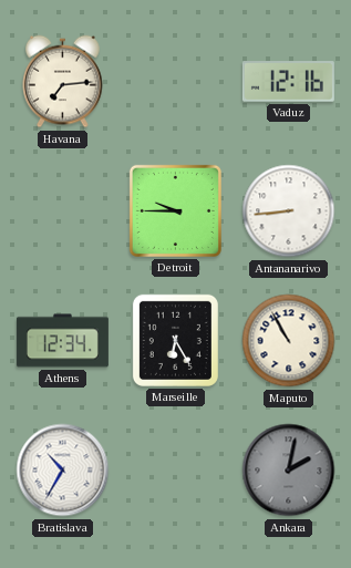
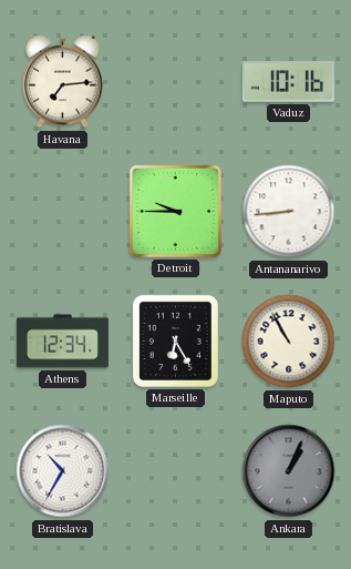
Vaduz: 12:16 -> 10:16
Ankara: 2:02 -> 1:04
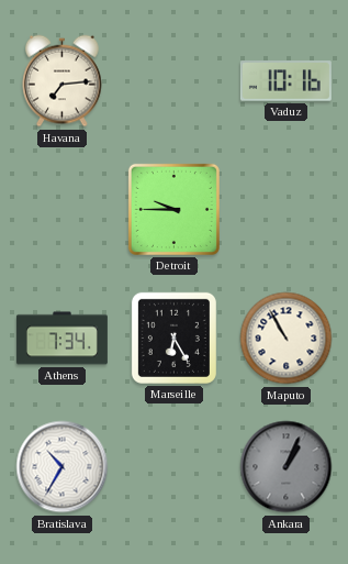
Antananarivo: 8:44 -> none
Athens: 12:34 -> 7:34
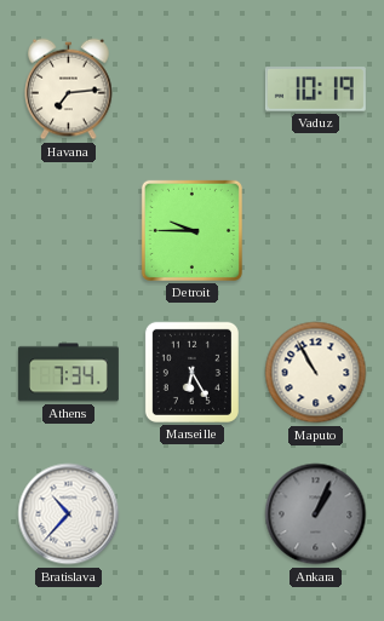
Vaduz: 10:16 -> 10:19
Bratislava: 10:35 -> 10:37
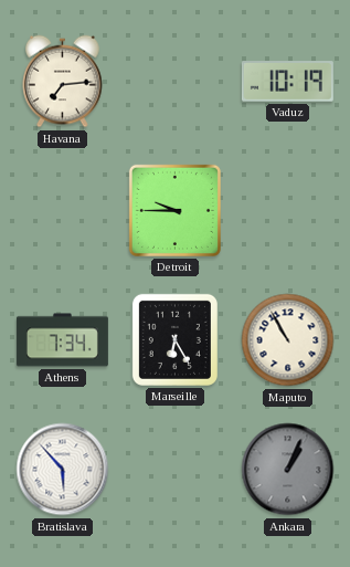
Bratislava: 10:37 -> 5:53
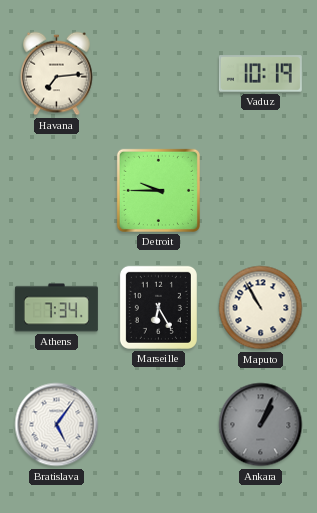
Bratislava: 5:53 -> 5:06
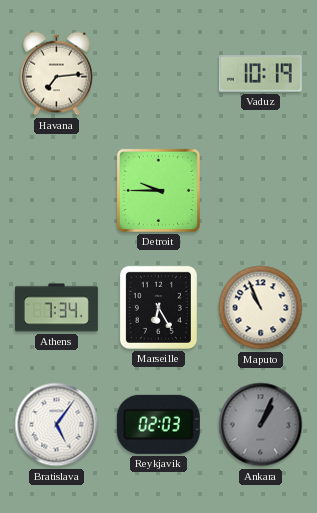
Maputo: 10:55 -> 10:56
Reykjavik: none -> 02:03
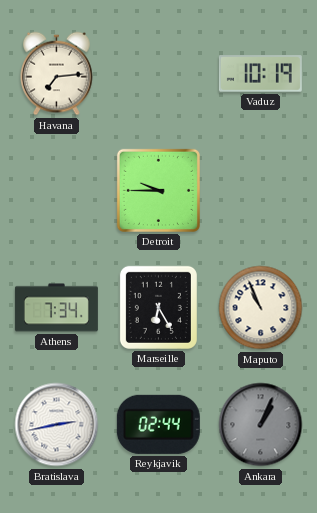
Bratislava: 5:06 -> 2:43
Reykjavik: 02:03 -> 02:44
